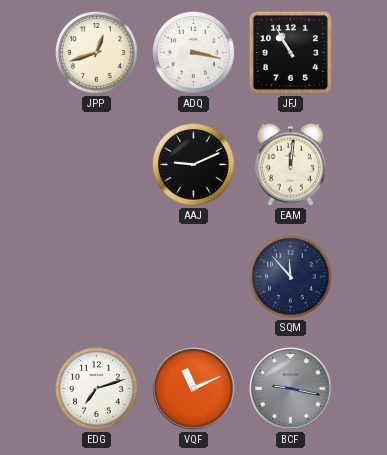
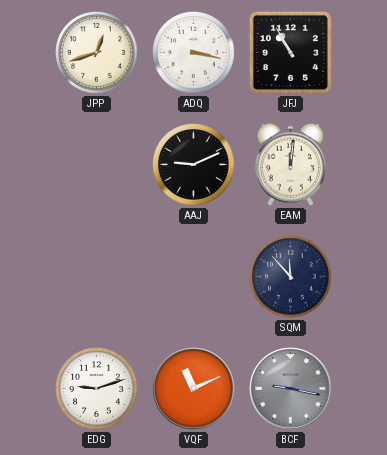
EDG: 7:12 -> 9:12
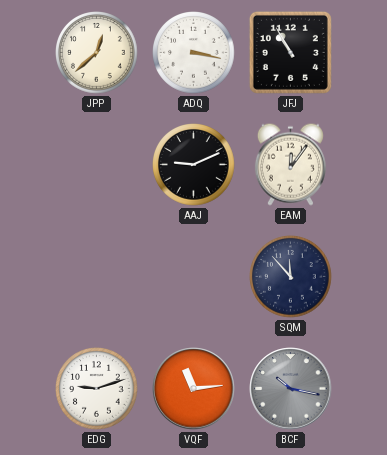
JPP: 12:42 -> 12:38
EAM: 12:01 -> 12:06
VQF: 11:11 -> 11:14
BCF: 9:17 -> 10:17
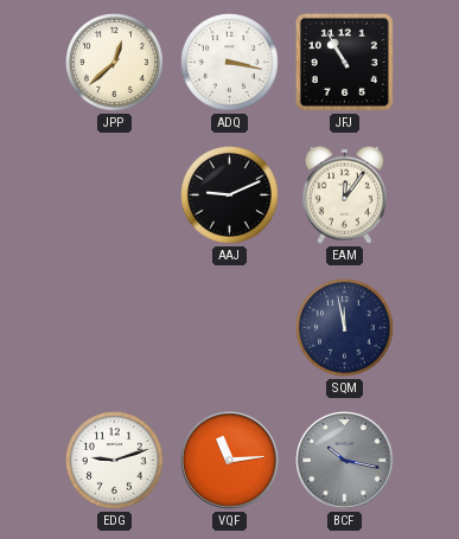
SQM: 11:53 -> 11:58
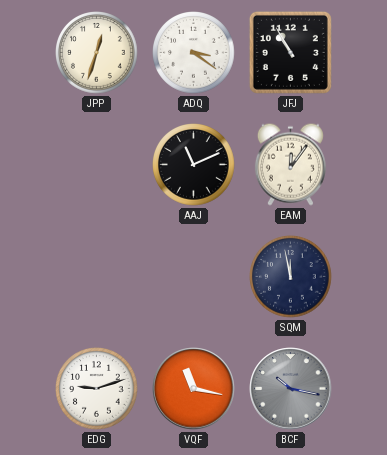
JPP: 12:38 -> 12:33
ADQ: 3:17 -> 3:21
AAJ: 9:11 -> 11:11
VQF: 11:14 -> 11:17
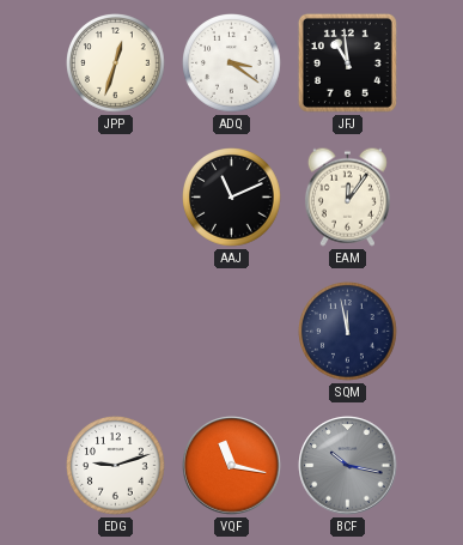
JFJ: 10:55 -> 10:59
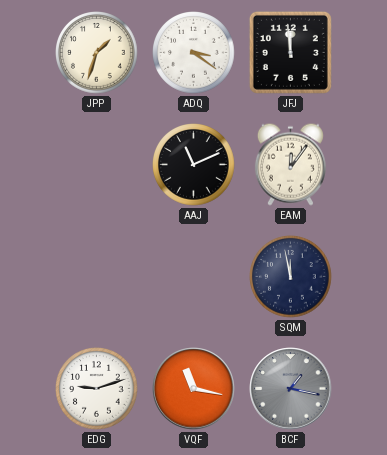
JPP: 12:33 -> 1:33
JFJ: 10:59 -> 11:59
BCF: 10:17 -> 1:17
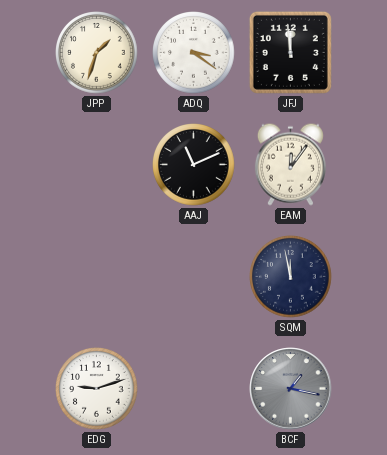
VQF: 11:17 -> none
